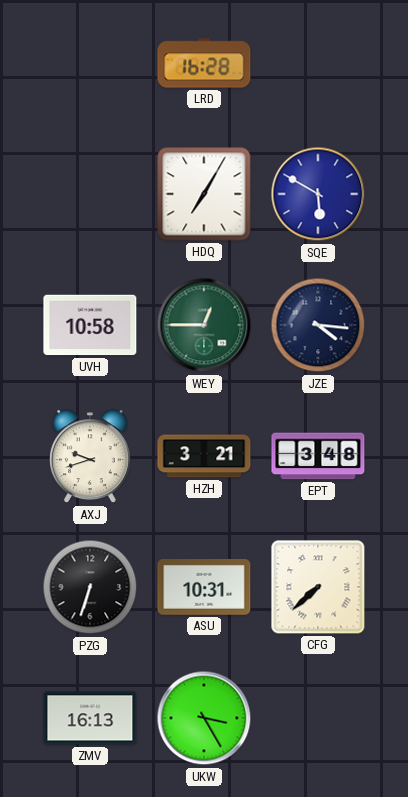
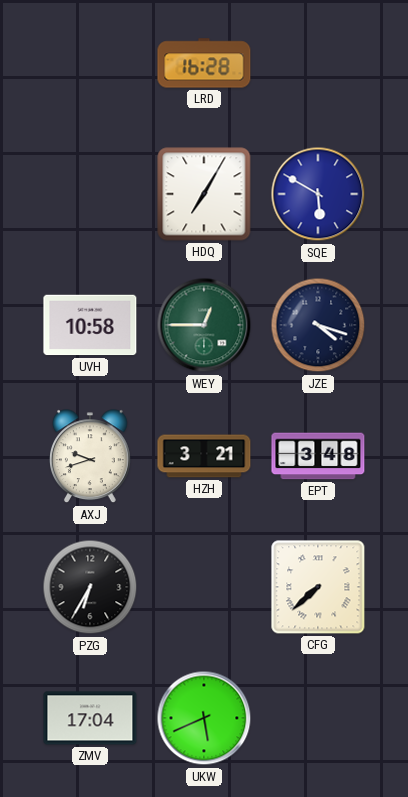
JZE: 4:16 -> 4:18
PZG: 6:33 -> 6:35
ASU: 10:31 -> none
ZMV: 16:13 -> 17:04
UKW: 3:25 -> 5:41
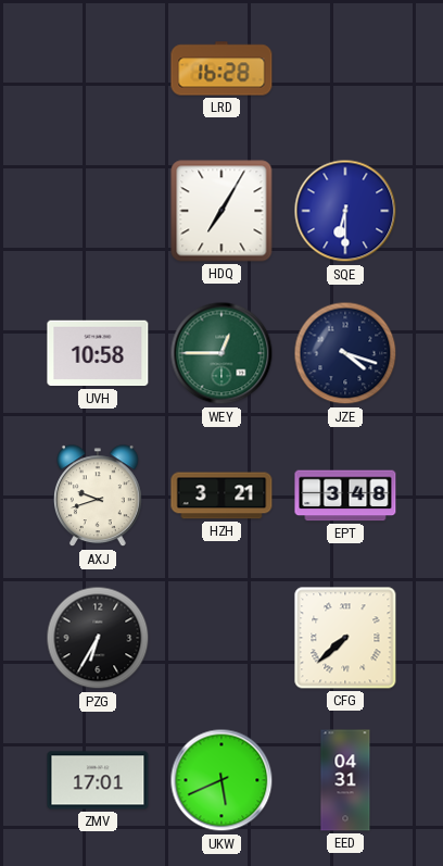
SQE: 5:50 -> 6:30
ZMV: 17:04 -> 17:01
EED: none -> 04:31
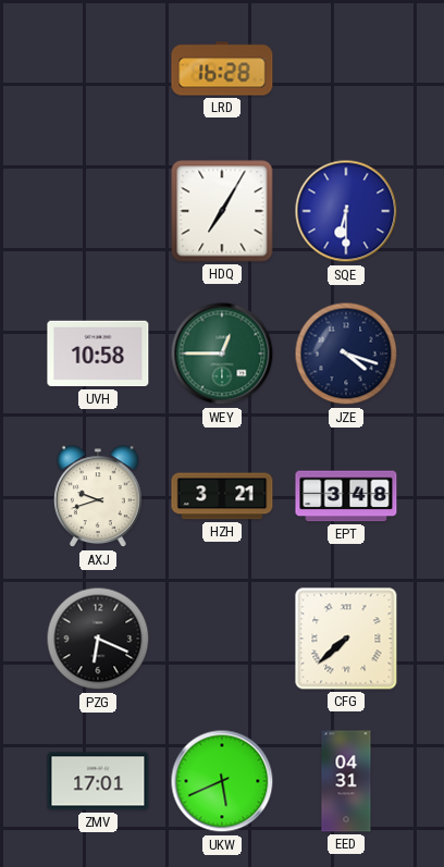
PZG: 6:35 -> 6:19
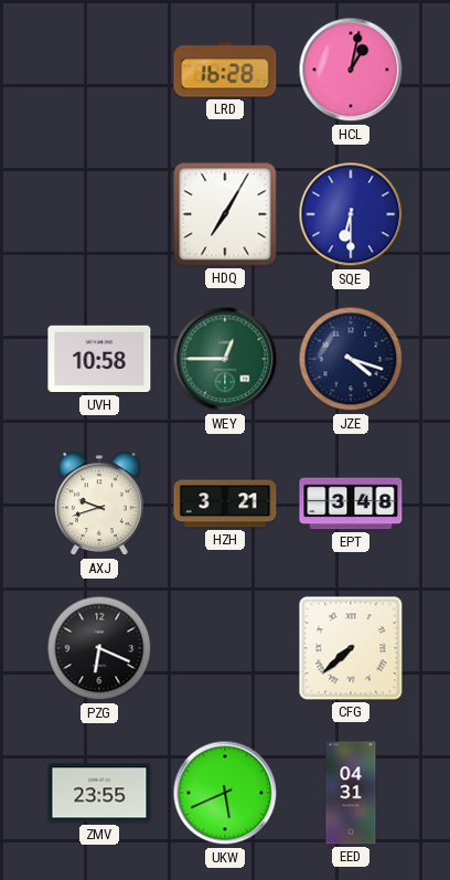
HCL: none -> 1:02
ZMV: 17:01 -> 23:55
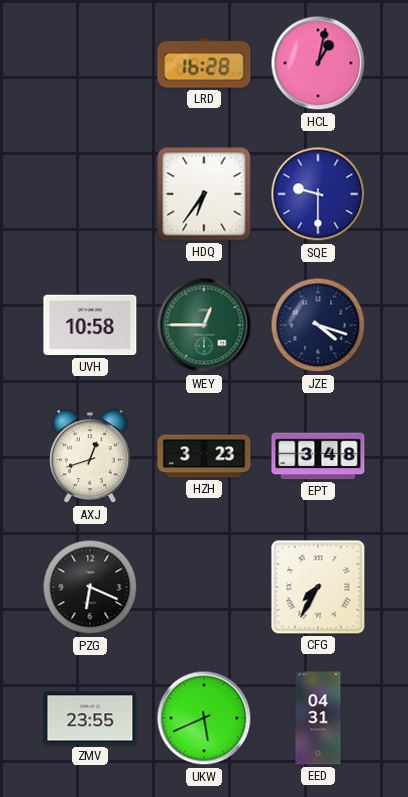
HDQ: 7:05 -> 6:36
SQE: 6:30 -> 9:30
AXJ: 9:42 -> 12:42
HZH: 3:21 -> 3:23
CFG: 7:38 -> 7:35
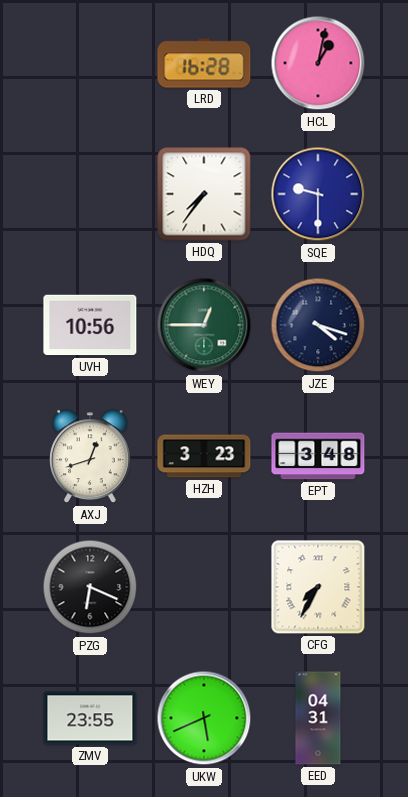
HDQ: 6:36 -> 7:36
UVH: 10:58 -> 10:56
